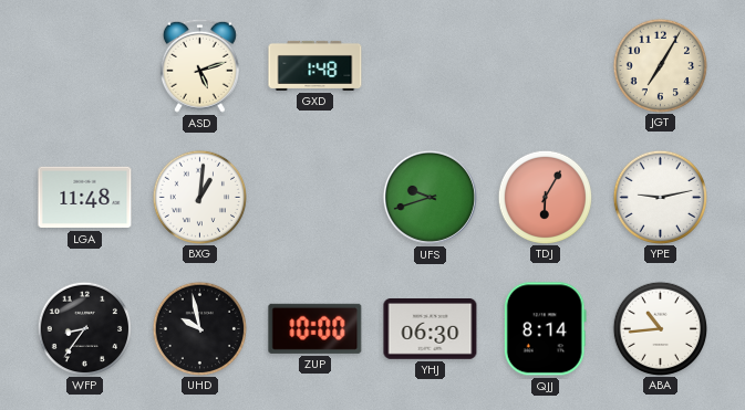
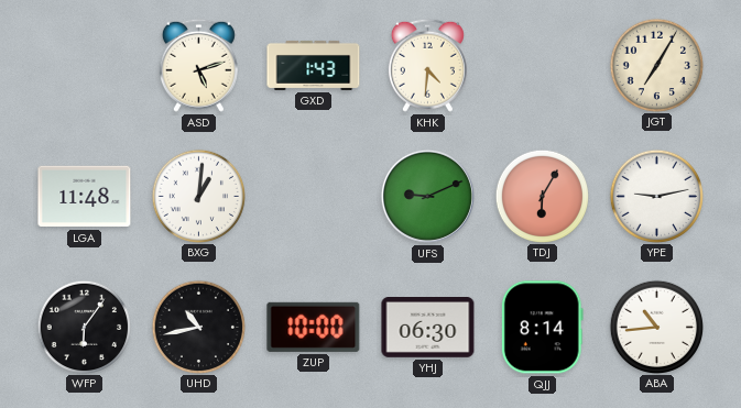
GXD: 1:48 -> 1:43
KHK: none -> 4:31
UFS: 9:42 -> 9:11
WFP: 8:36 -> 6:06
UHD: 9:58 -> 10:43
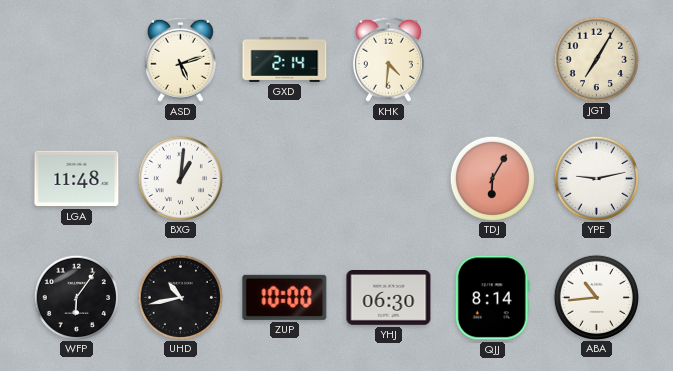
GXD: 1:43 -> 2:14
UFS: 9:11 -> none
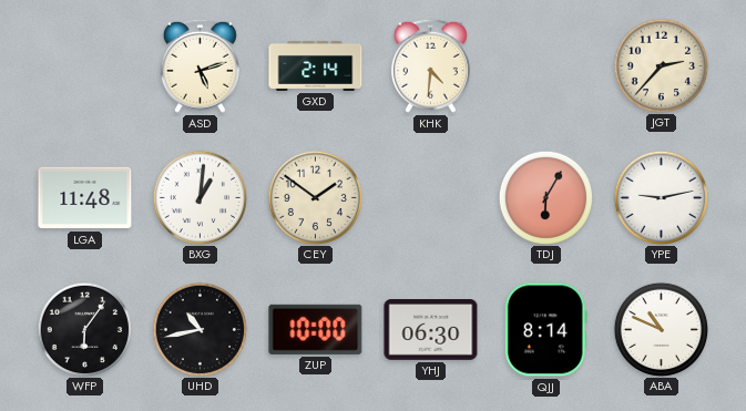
JGT: 7:05 -> 2:37
CEY: none -> 1:51
ABA: 10:44 -> 10:49
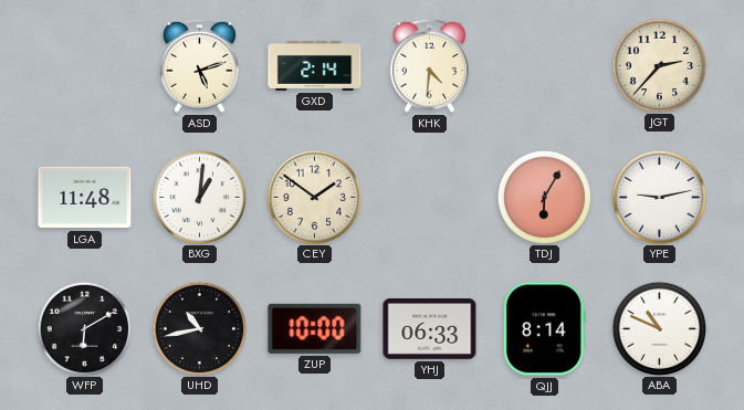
WFP: 6:06 -> 6:10
YHJ: 06:30 -> 06:33
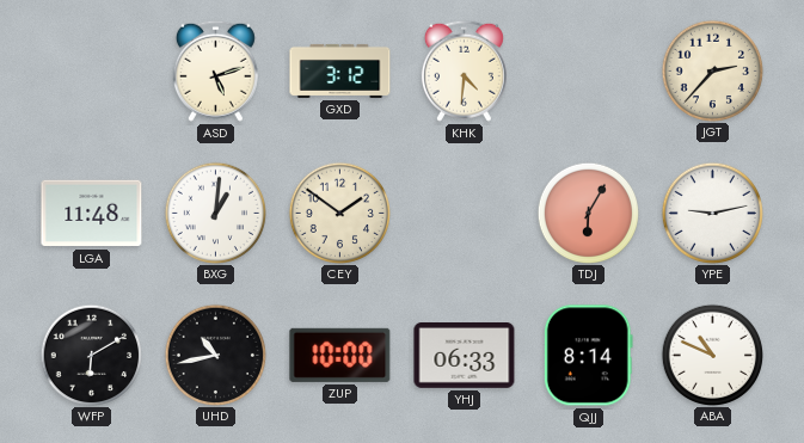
GXD: 2:14 -> 3:12
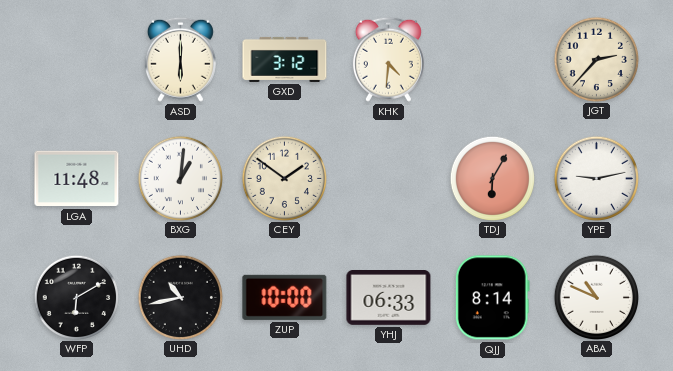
ASD: 5:12 -> 6:00
